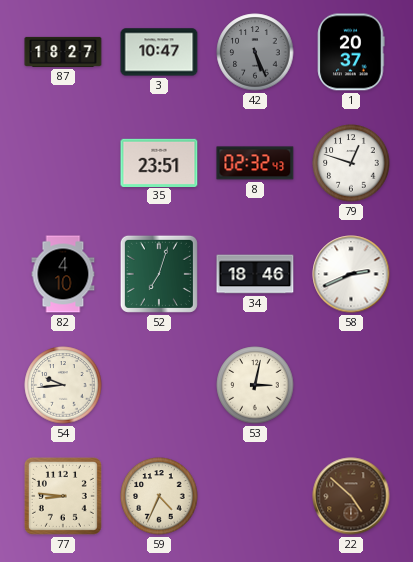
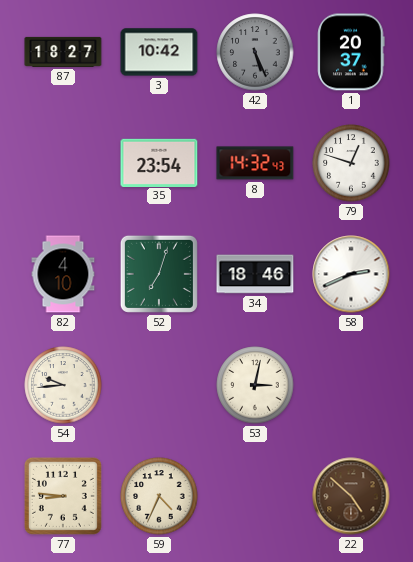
3: 10:47 -> 10:42
35: 23:51 -> 23:54
8: 02:32 -> 14:32
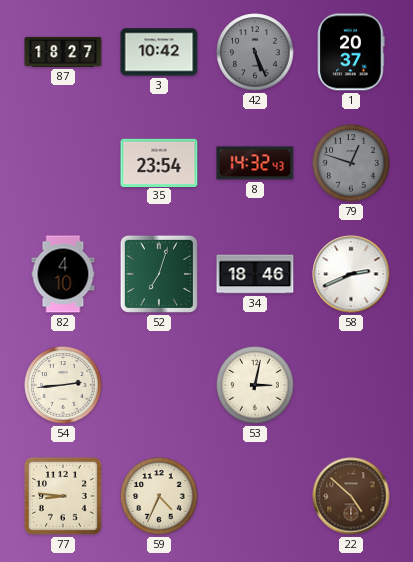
79 dial: white -> grey
54: 9:44 -> 2:44
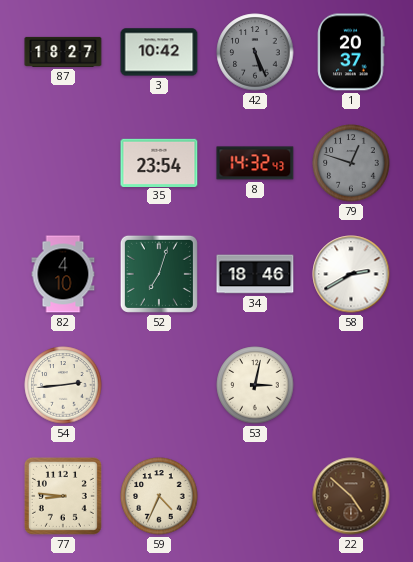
58: 2:41 -> 2:40
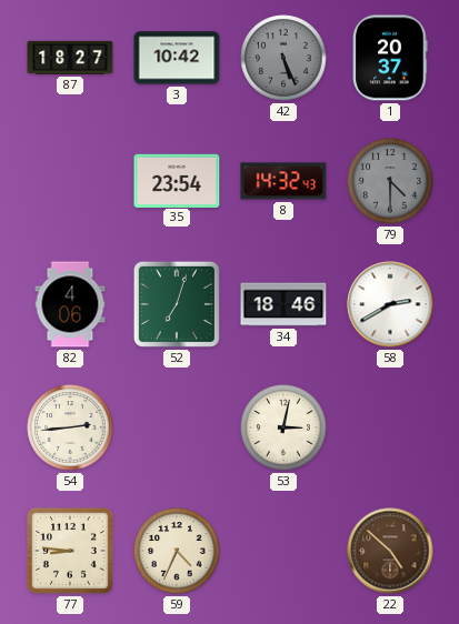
79: 12:48 -> 4:30
82: 4:10 -> 4:06
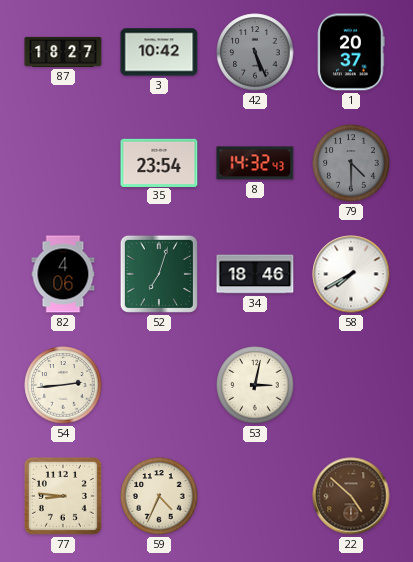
58: 2:40 -> 7:40
